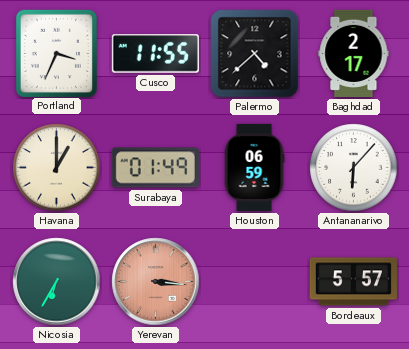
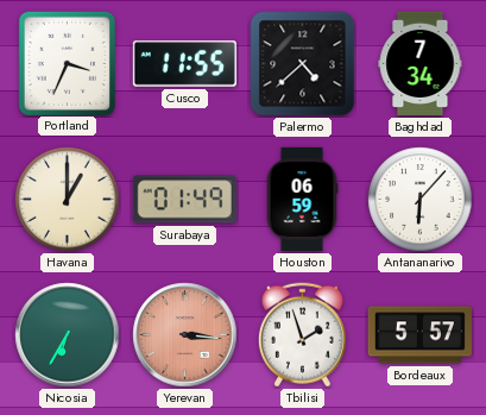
Baghdad: 2:17 -> 7:34
Tbilisi: none -> 1:57
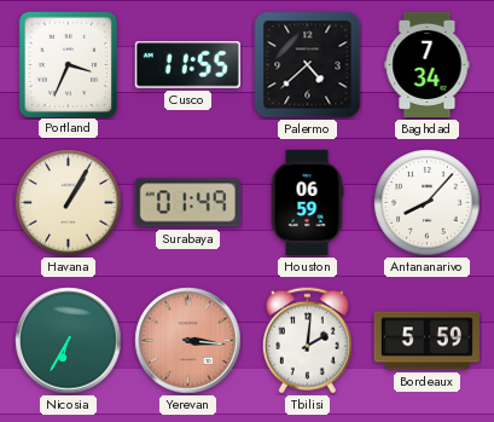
Havana: 1:00 -> 1:05
Antananarivo: 6:07 -> 8:07
Tbilisi: 1:57 -> 2:01
Bordeaux: 5:57 -> 5:59
